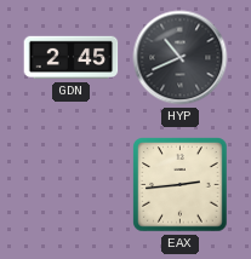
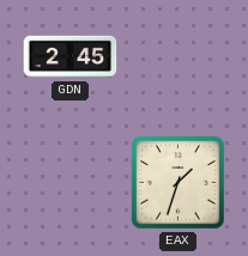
HYP: 10:41 -> none
EAX: 2:44 -> 1:33
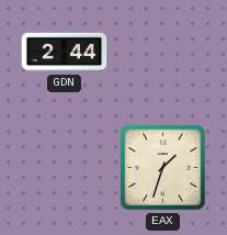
GDN: 2:45 -> 2:44
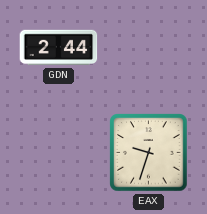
EAX: 1:33 -> 9:33
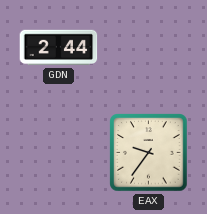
EAX: 9:33 -> 9:36
